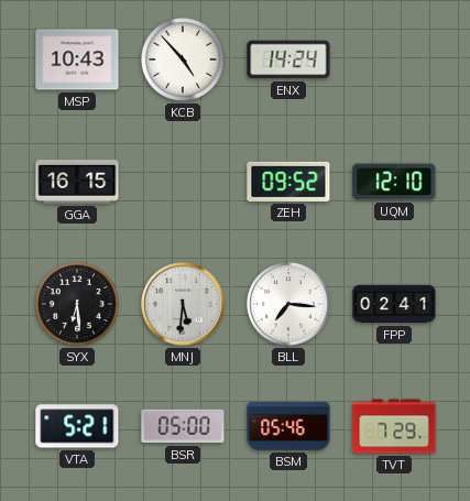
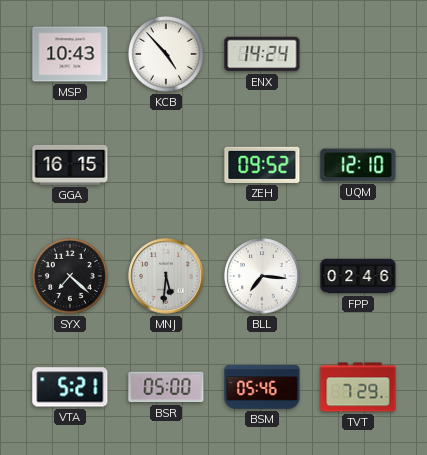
SYX: 6:29 -> 7:22
FPP: 02:41 -> 02:46
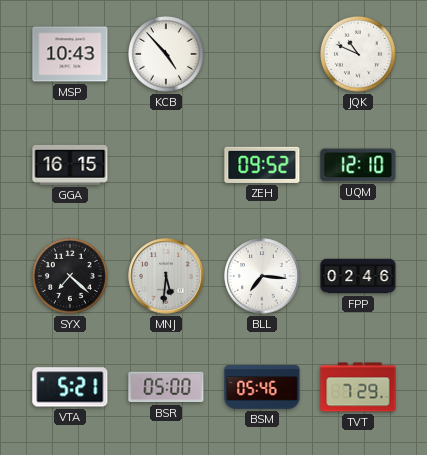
ENX: 14:24 -> none
JQK: none -> 10:49
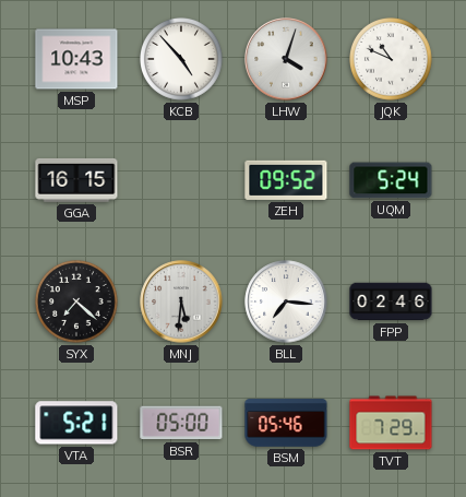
LHW: none -> 4:03
UQM: 12:10 -> 5:24
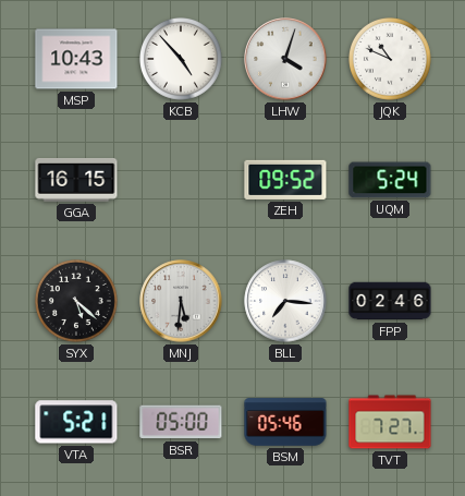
SYX: 7:22 -> 5:22
TVT: 7:29 -> 7:27
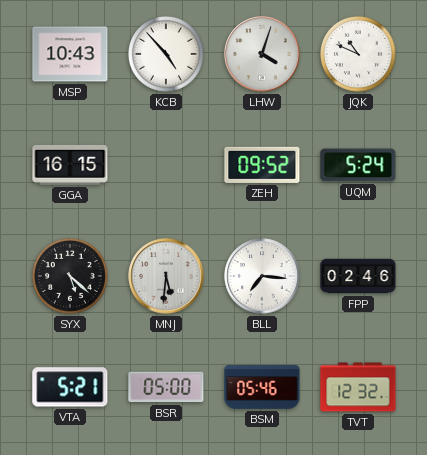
TVT: 7:27 -> 12:32
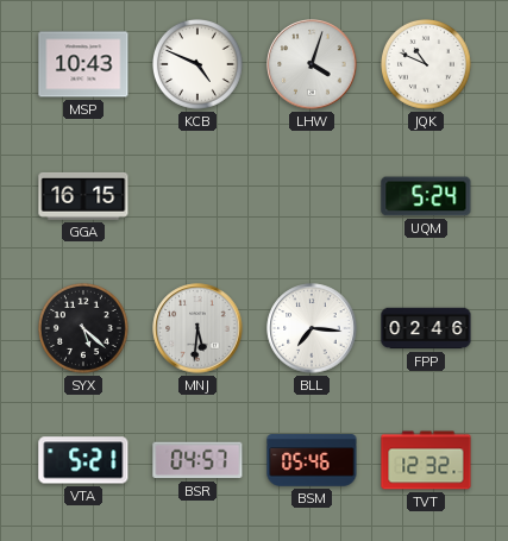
KCB: 4:53 -> 4:49
ZEH: 09:52 -> none
BSR: 05:00 -> 04:57
